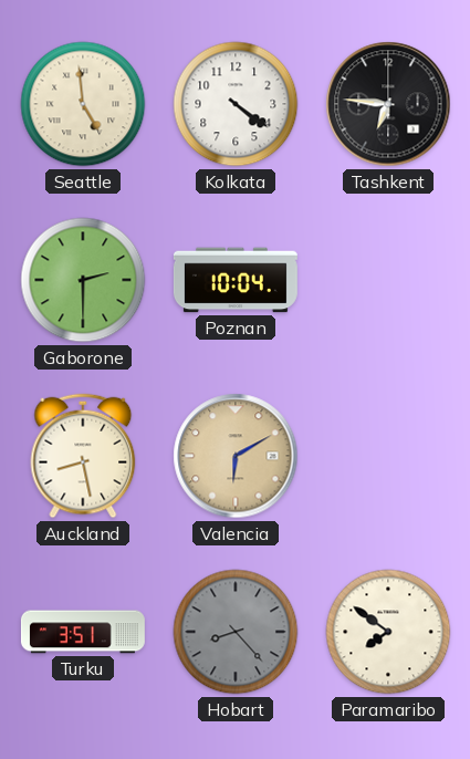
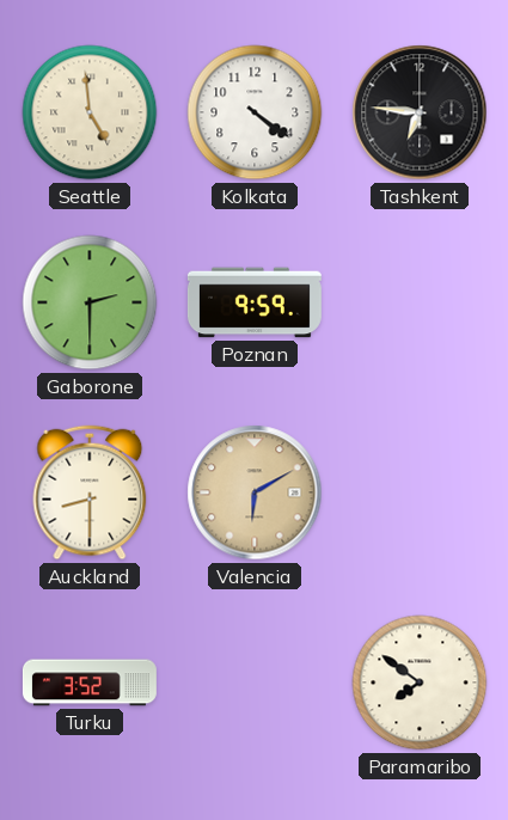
Poznan: 10:04 -> 9:59
Auckland: 8:28 -> 8:30
Turku: 3:51 -> 3:52
Hobart: 8:23 -> none
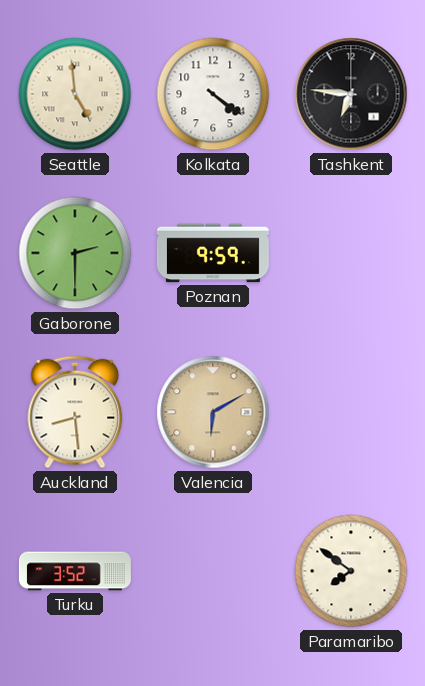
Auckland: 8:30 -> 8:29
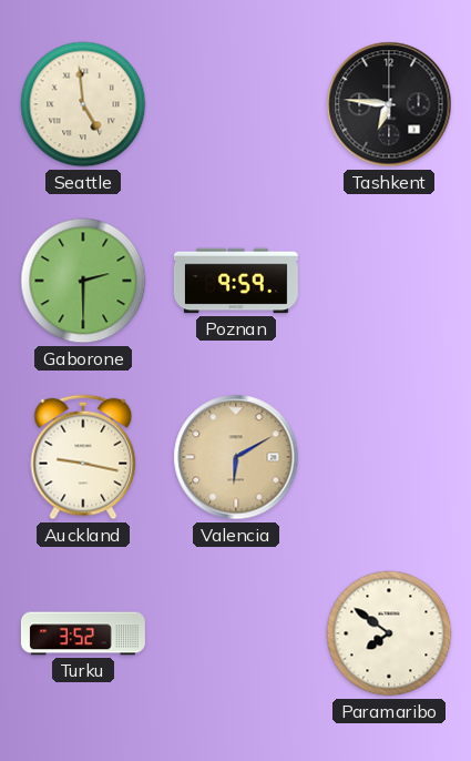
Kolkata: 4:21 -> none
Auckland: 8:29 -> 9:17
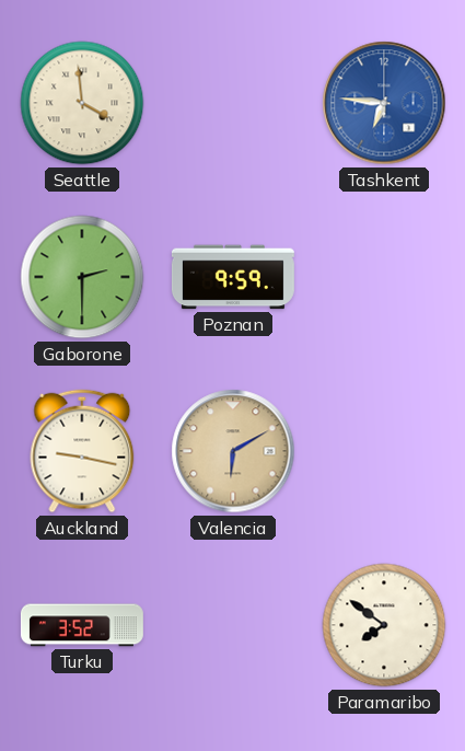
Seattle: 4:59 -> 3:59
Tashkent dial: black -> blue
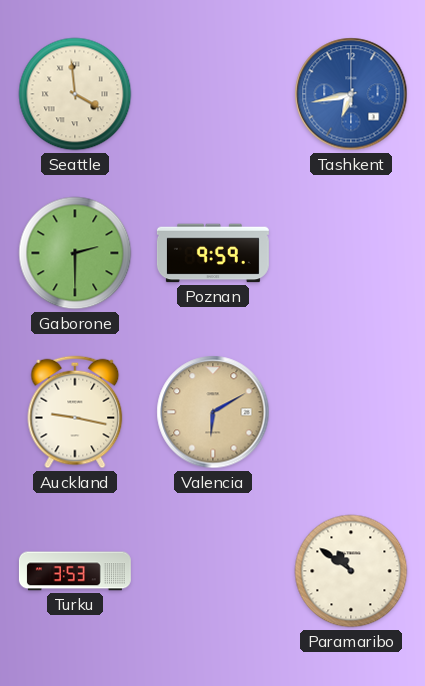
Tashkent: 6:46 -> 6:43
Turku: 3:52 -> 3:53
Paramaribo: 7:51 -> 10:51
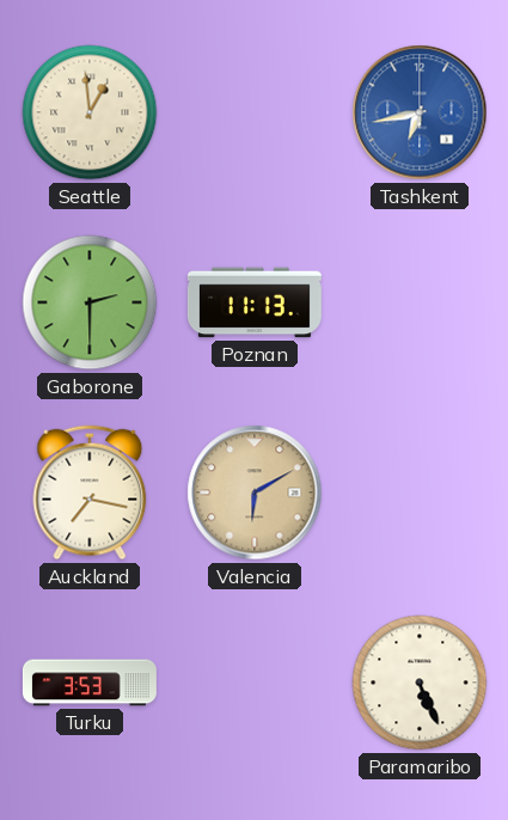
Seattle: 3:59 -> 12:59
Poznan: 9:59 -> 11:13
Auckland: 9:17 -> 7:17
Paramaribo: 10:51 -> 5:26
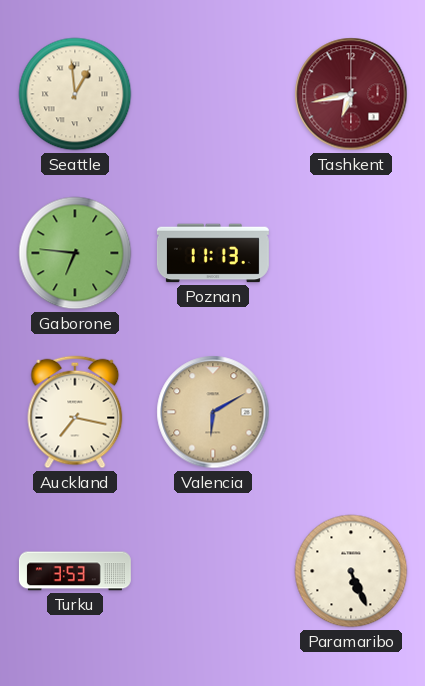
Tashkent dial: blue -> burgundy
Gaborone: 2:30 -> 6:46
